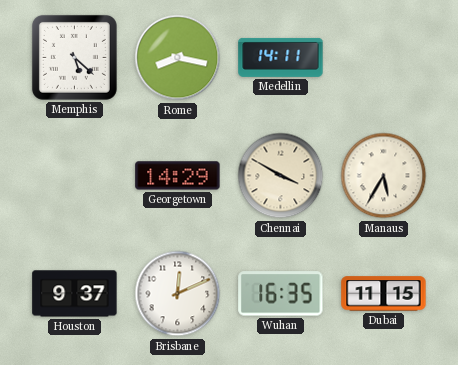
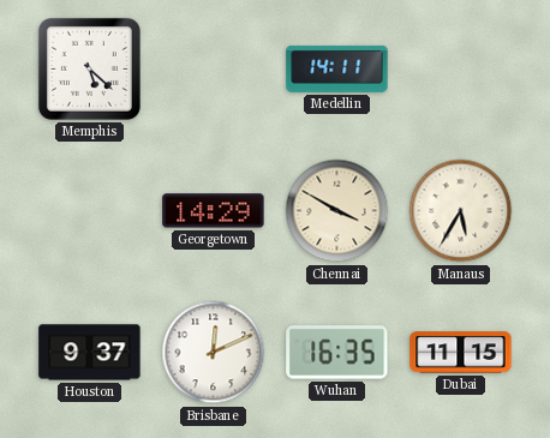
Rome: 8:17 -> none
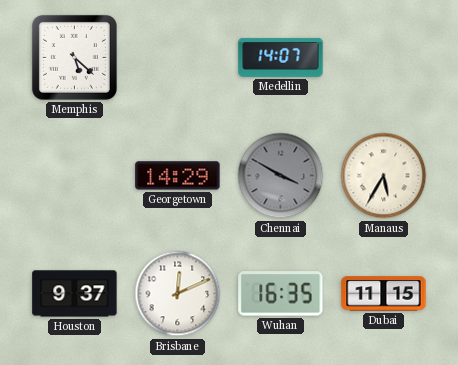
Medellin: 14:11 -> 14:07
Chennai dial: cream -> grey
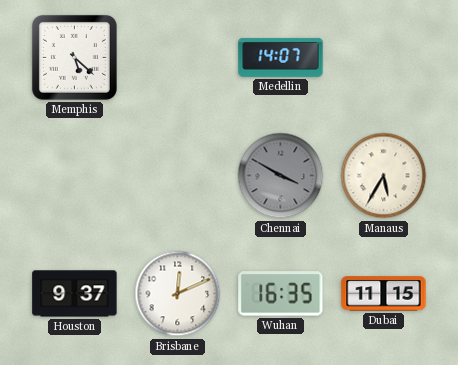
Georgetown: 14:29 -> none
